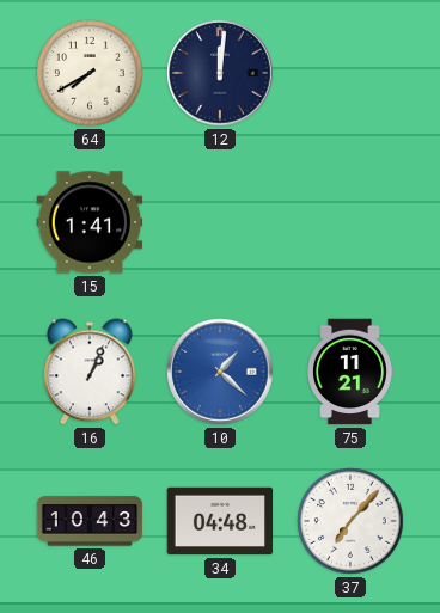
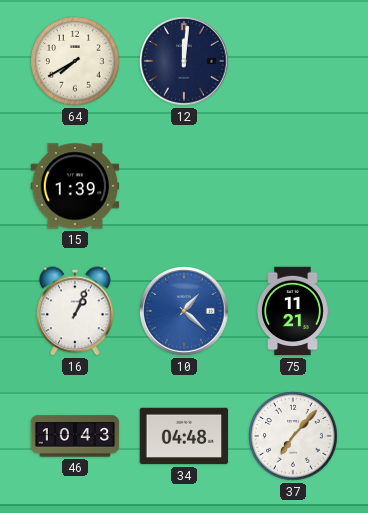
15: 1:41 -> 1:39
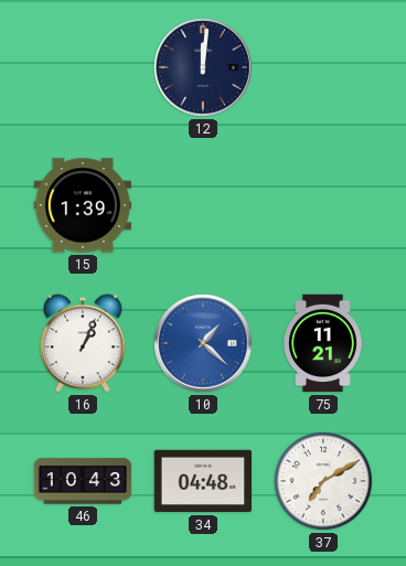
64: 7:40 -> none
37: 7:07 -> 7:10
